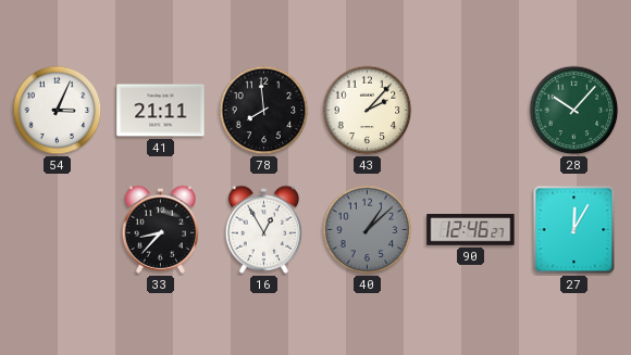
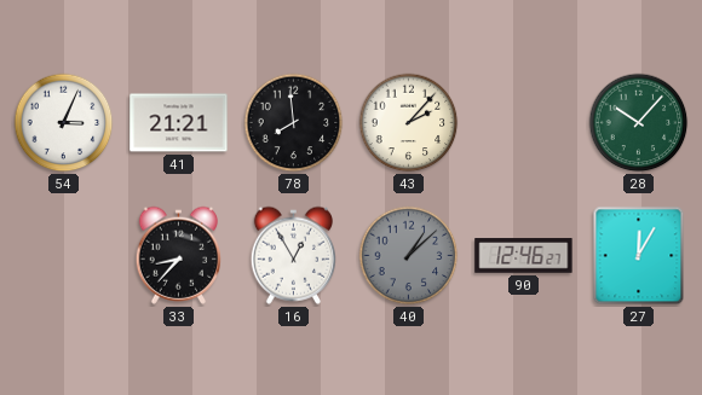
41: 21:11 -> 21:21
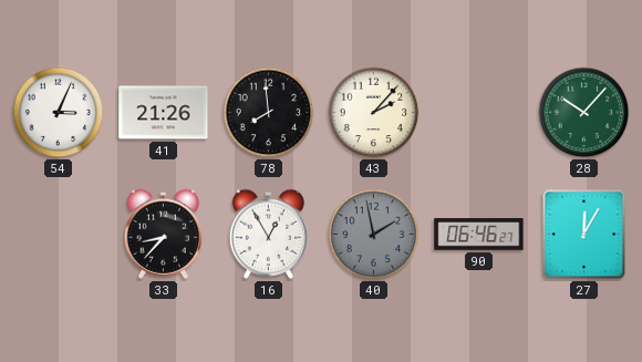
41: 21:21 -> 21:26
40: 1:08 -> 1:58
90: 12:46 -> 06:46
